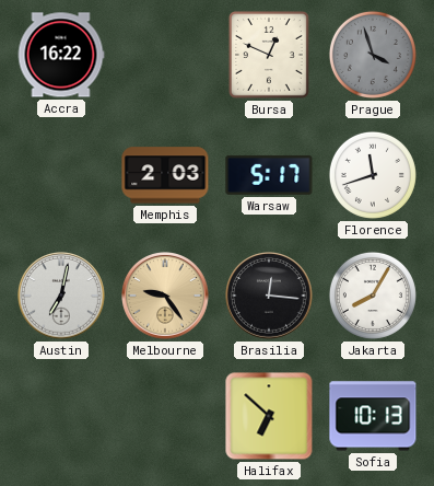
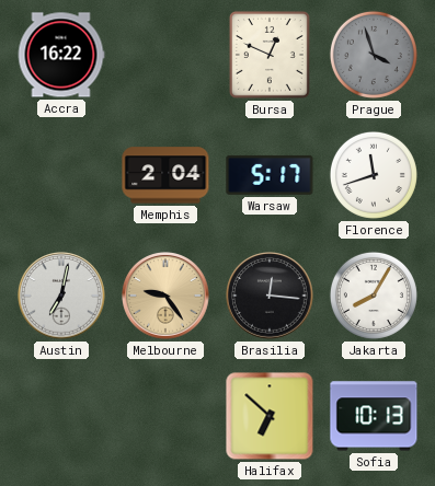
Memphis: 2:03 -> 2:04
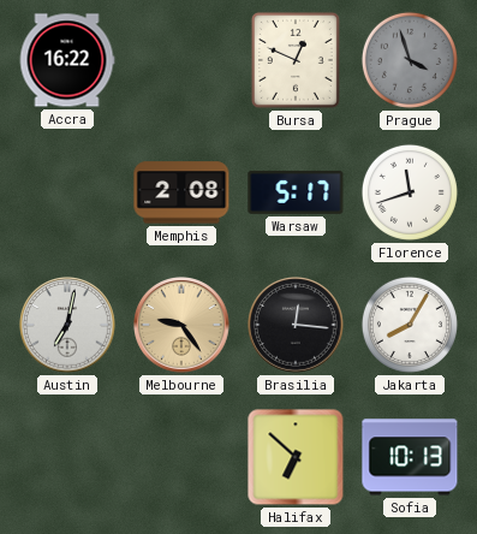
Memphis: 2:04 -> 2:08
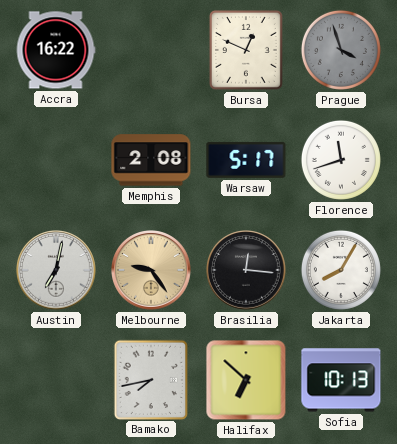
Bamako: none -> 7:43
